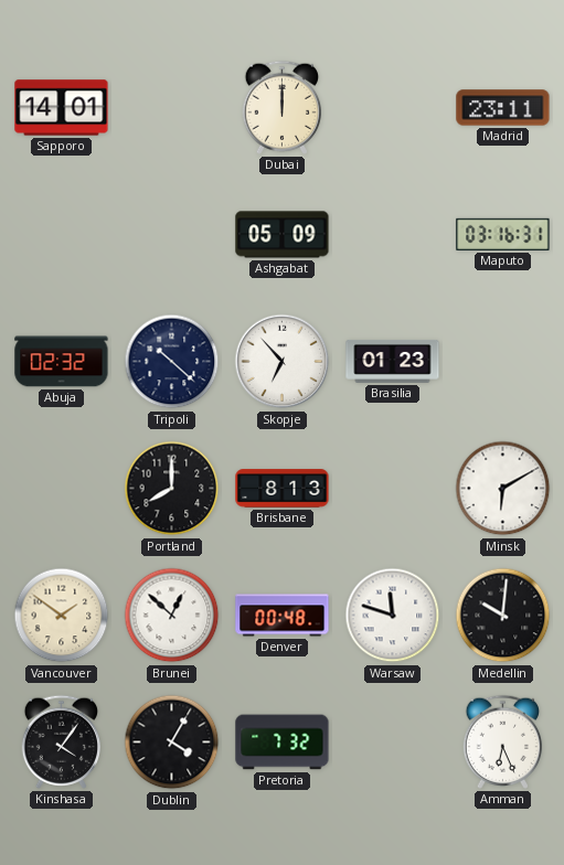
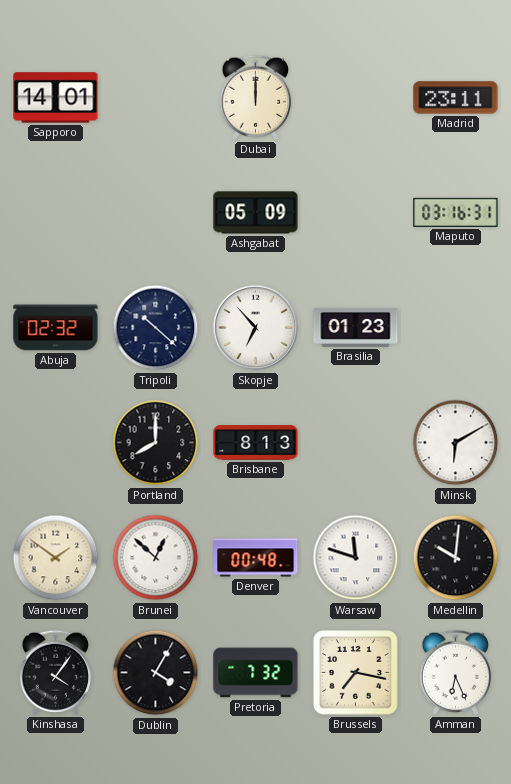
Brussels: none -> 7:17
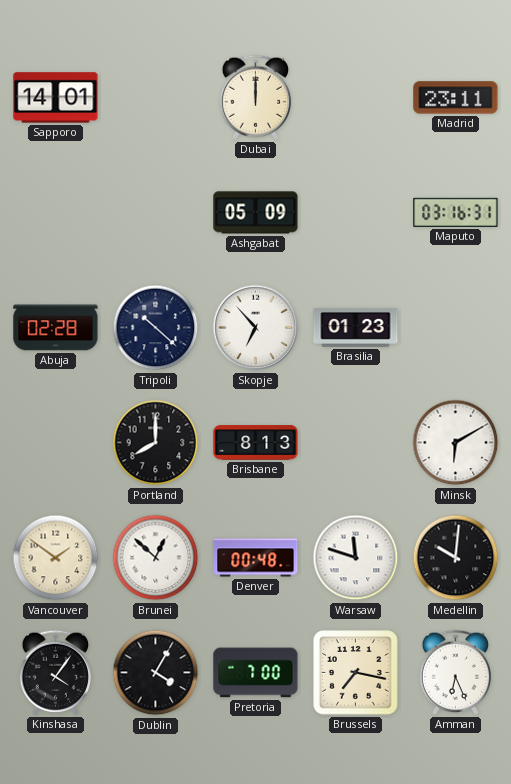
Abuja: 02:32 -> 02:28
Pretoria: 7:32 -> 7:00
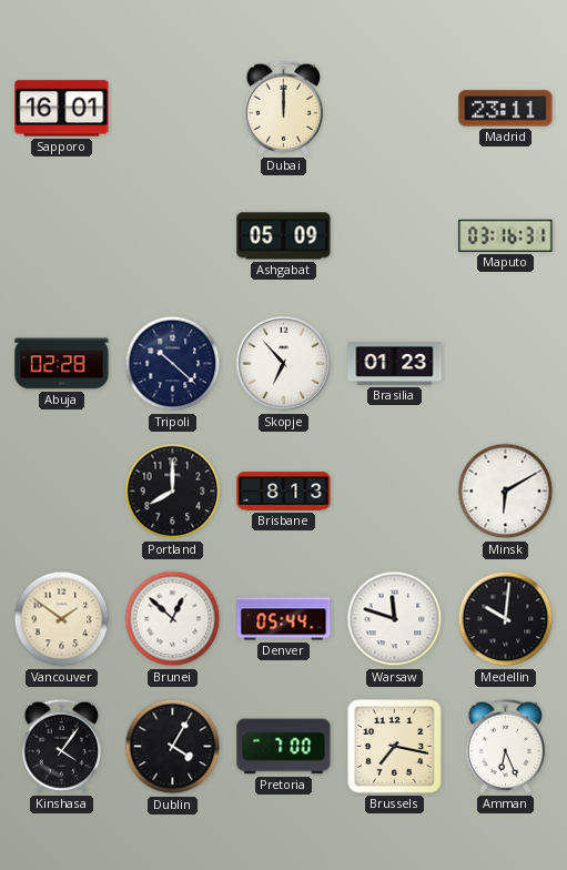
Sapporo: 14:01 -> 16:01
Denver: 00:48 -> 05:44
